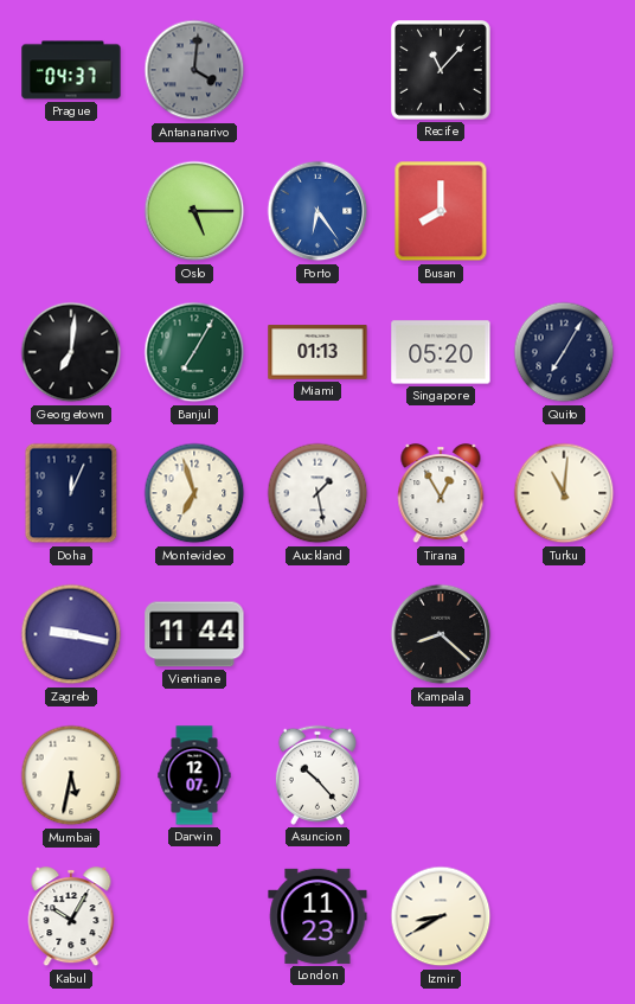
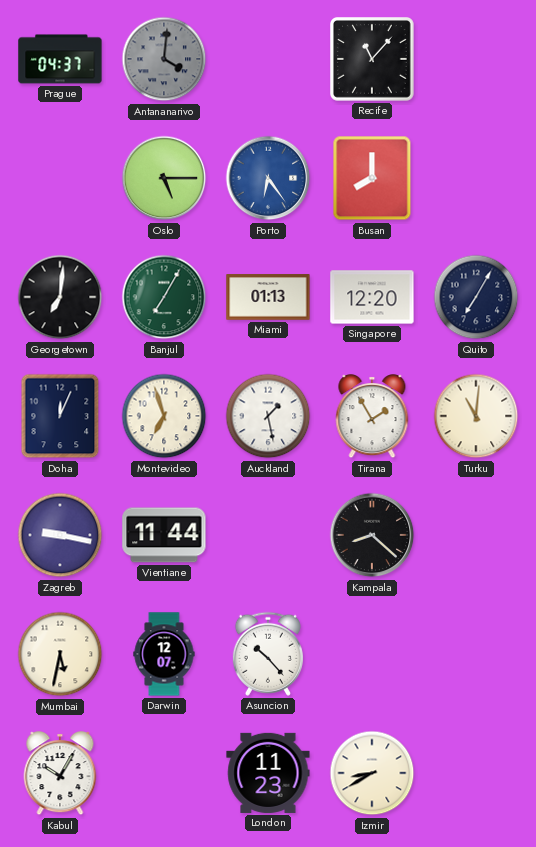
Singapore: 05:20 -> 12:20
Tirana: 12:55 -> 1:55
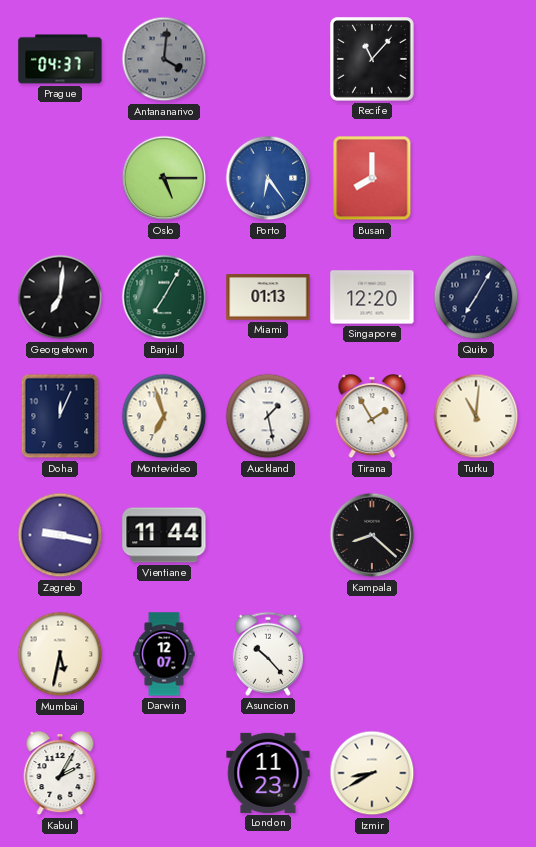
Kabul: 10:05 -> 2:05
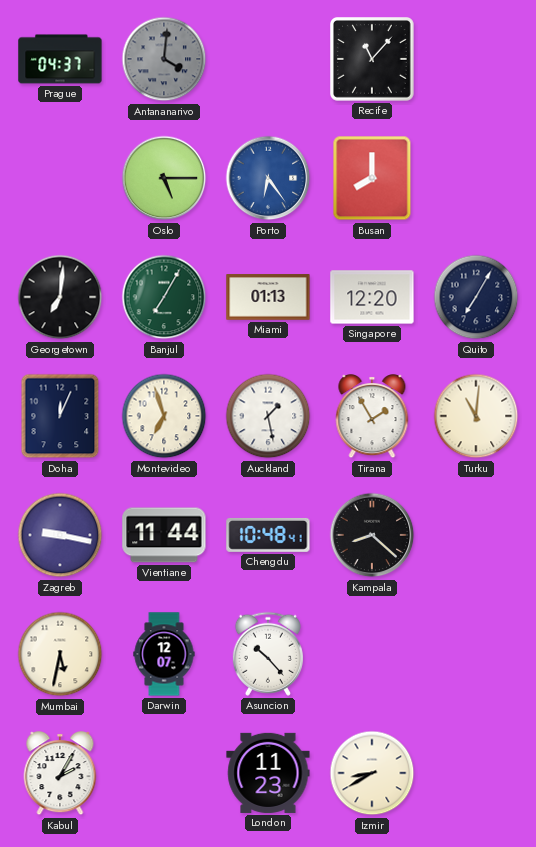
Chengdu: none -> 10:48
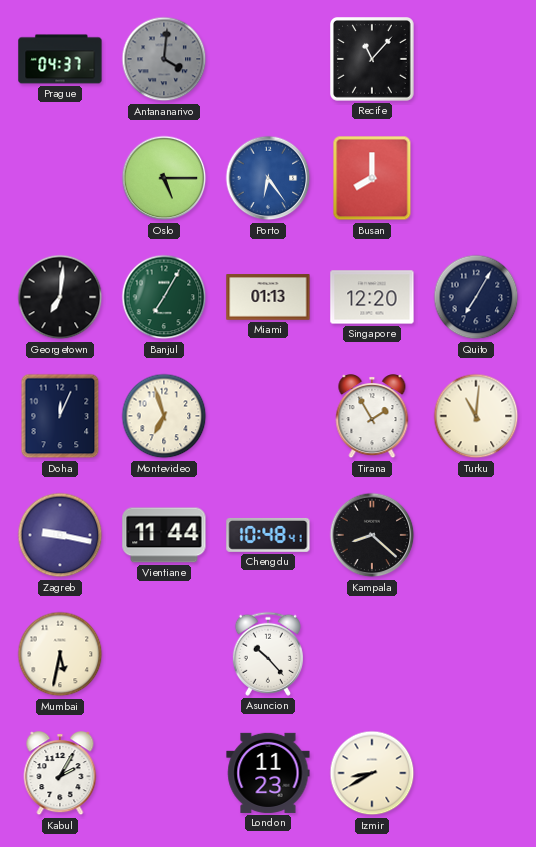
Auckland: 1:28 -> none
Darwin: 12:07 -> none
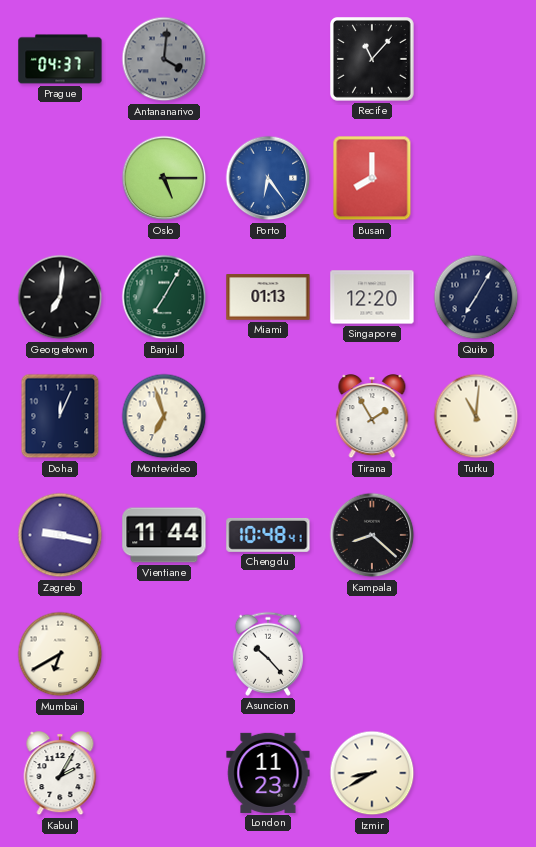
Mumbai: 5:32 -> 6:40
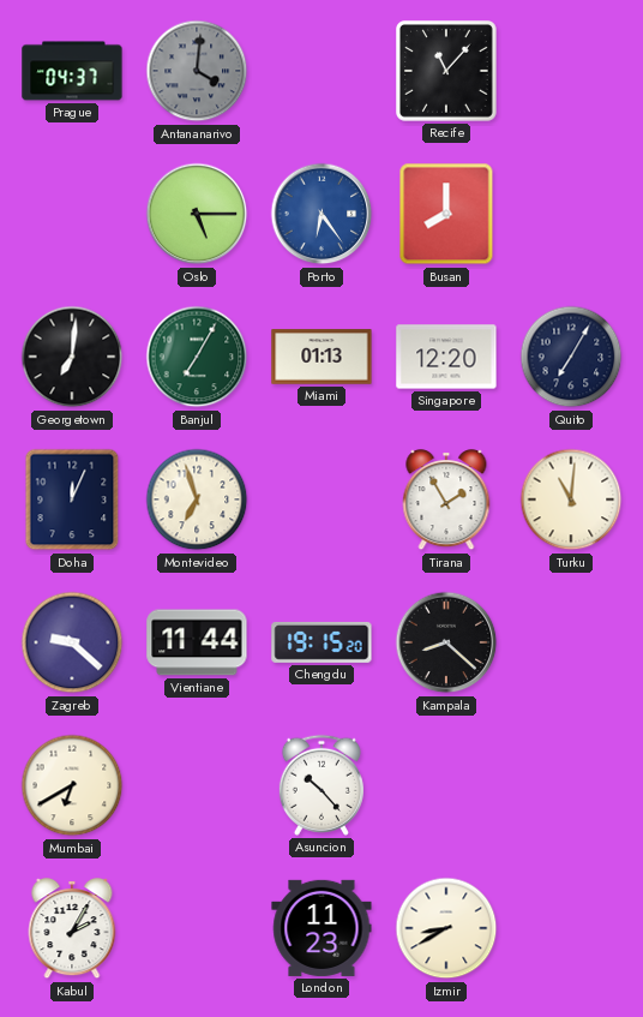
Zagreb: 9:17 -> 9:22
Chengdu: 10:48 -> 19:15
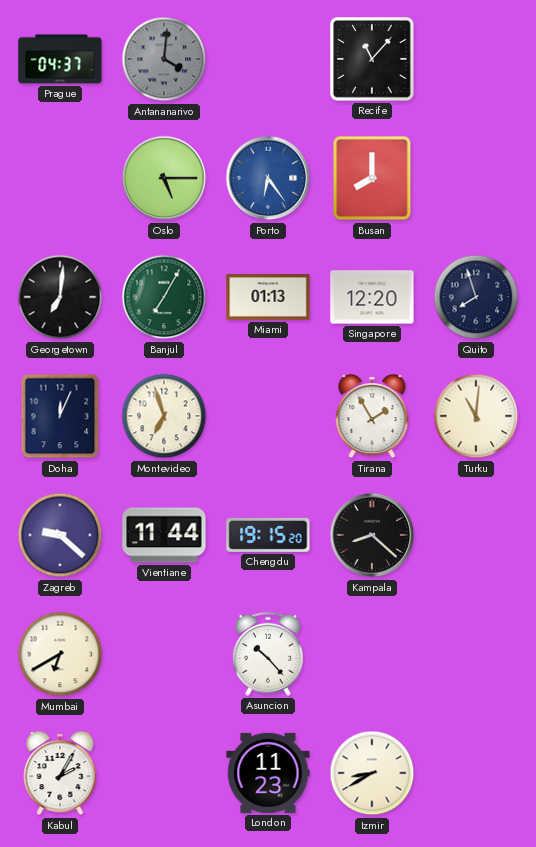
Quito: 7:05 -> 7:57
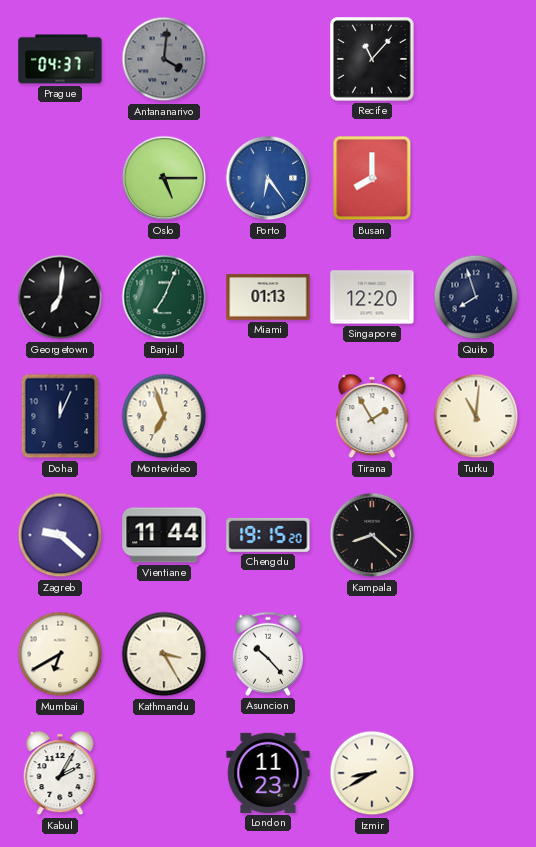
Banjul: 7:05 -> 7:04
Kathmandu: none -> 3:25
